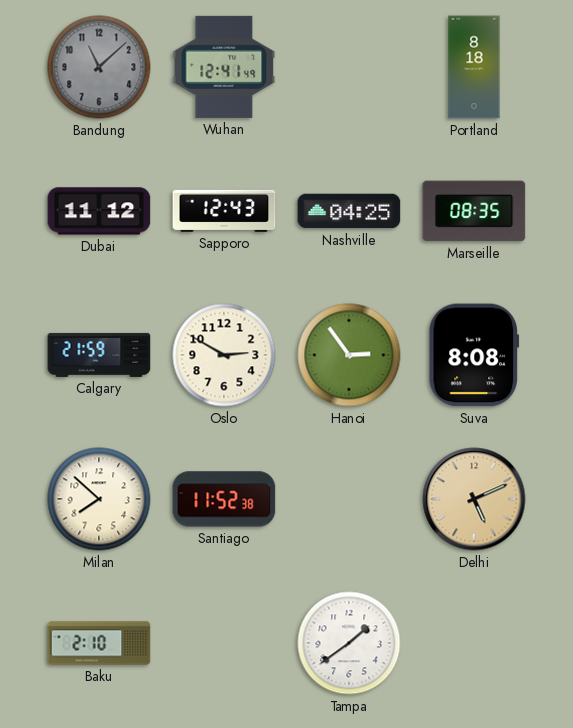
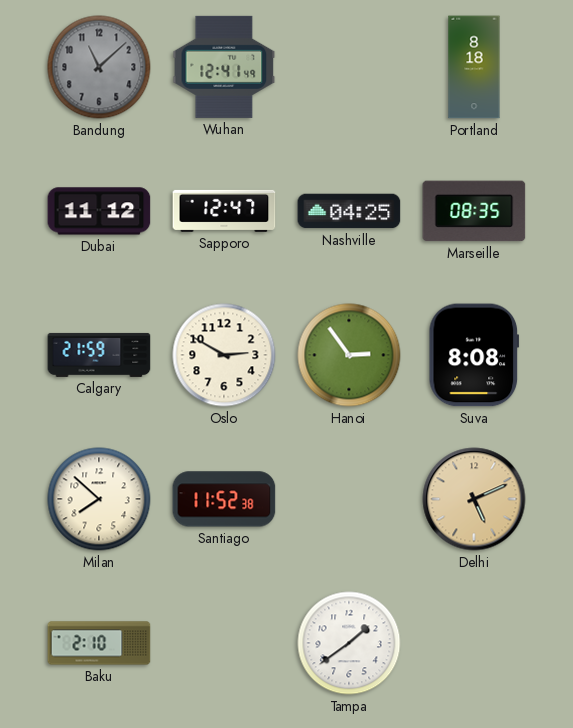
Sapporo: 12:43 -> 12:47
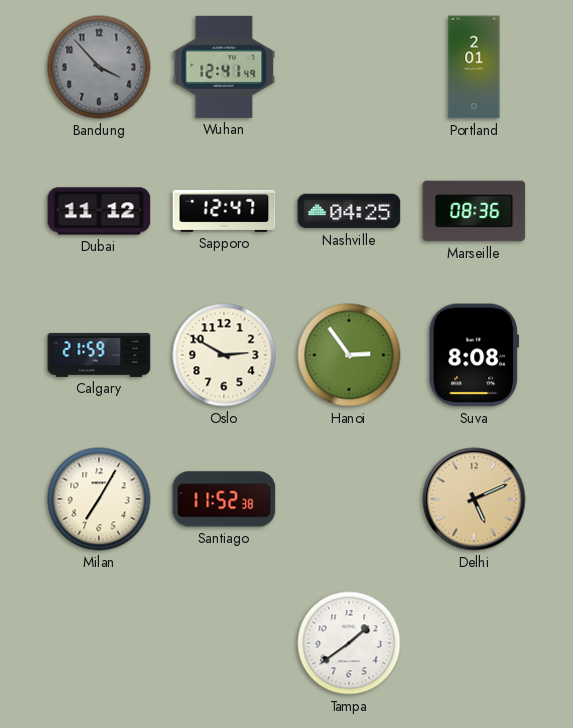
Bandung: 11:08 -> 3:53
Portland: 8:18 -> 2:01
Marseille: 08:35 -> 08:36
Milan: 7:52 -> 7:05
Baku: 2:10 -> none
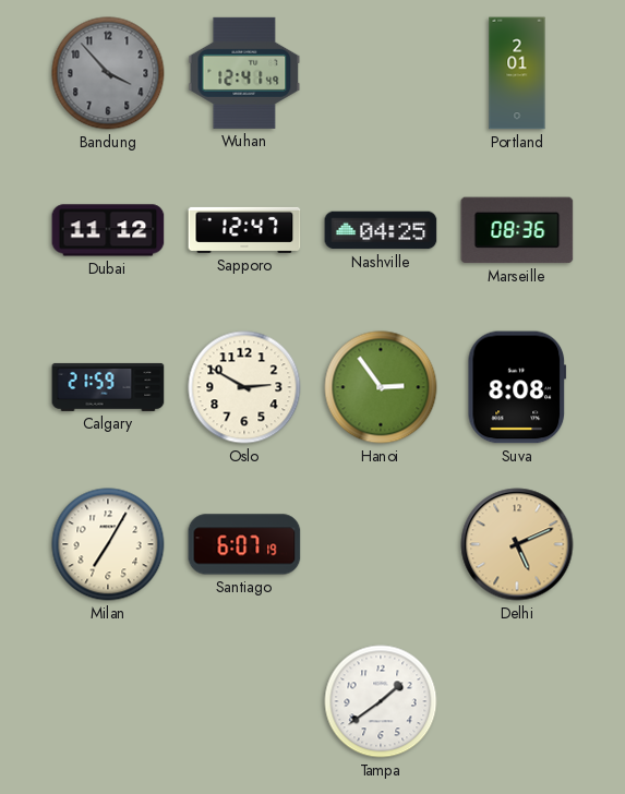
Santiago: 11:52 -> 6:07
